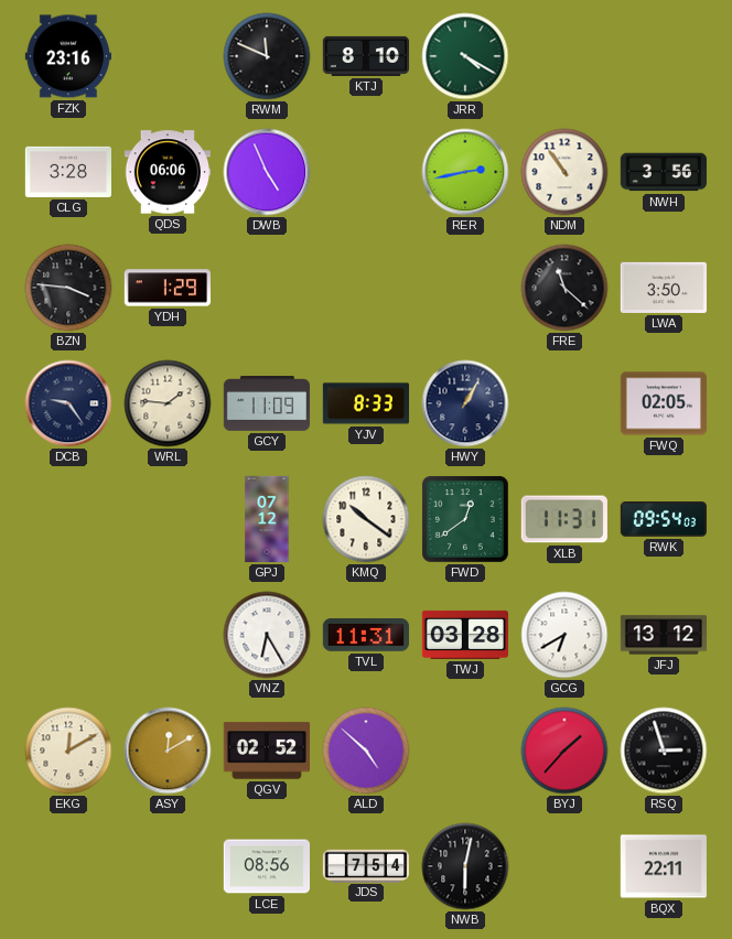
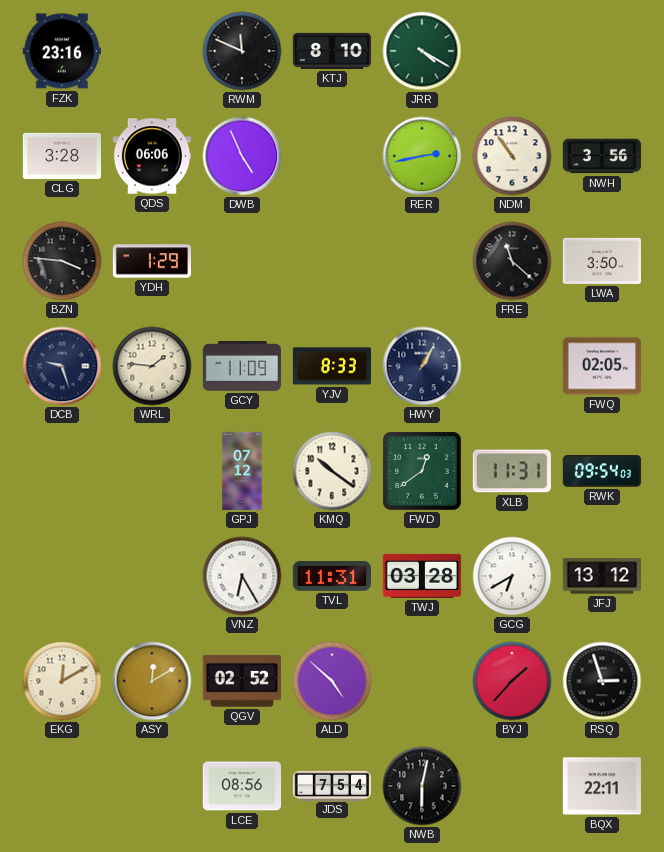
DCB: 9:24 -> 9:27
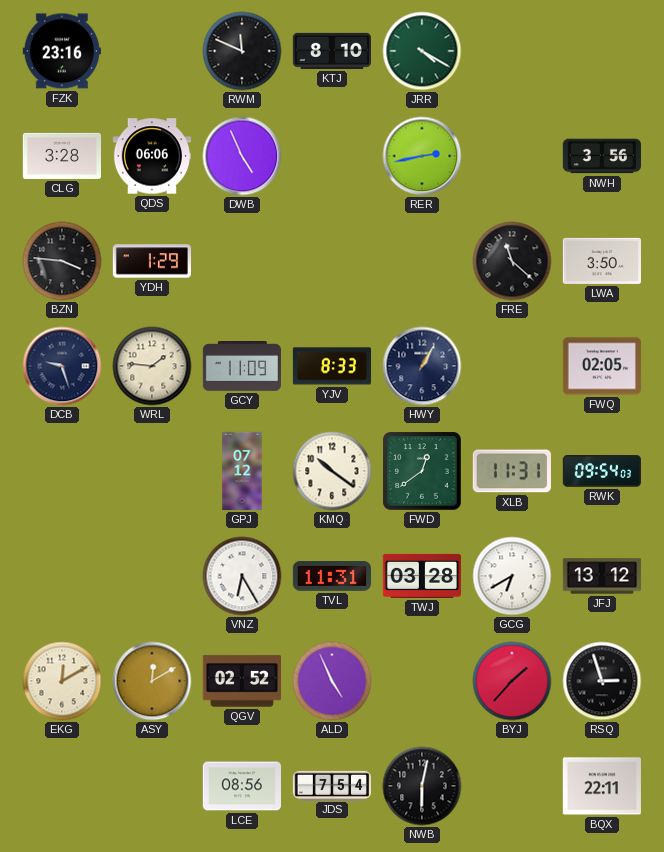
NDM: 10:54 -> none
ALD: 4:52 -> 4:56
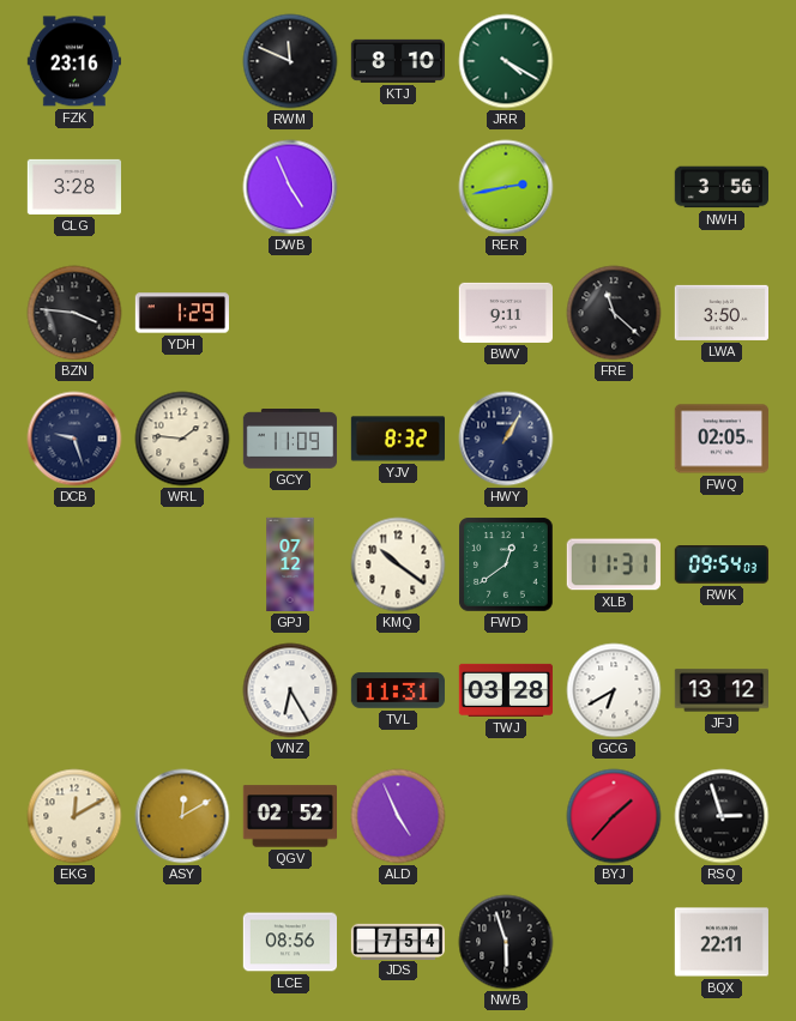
QDS: 06:06 -> none
BWV: none -> 9:11
YJV: 8:33 -> 8:32
NWB: 6:02 -> 5:57
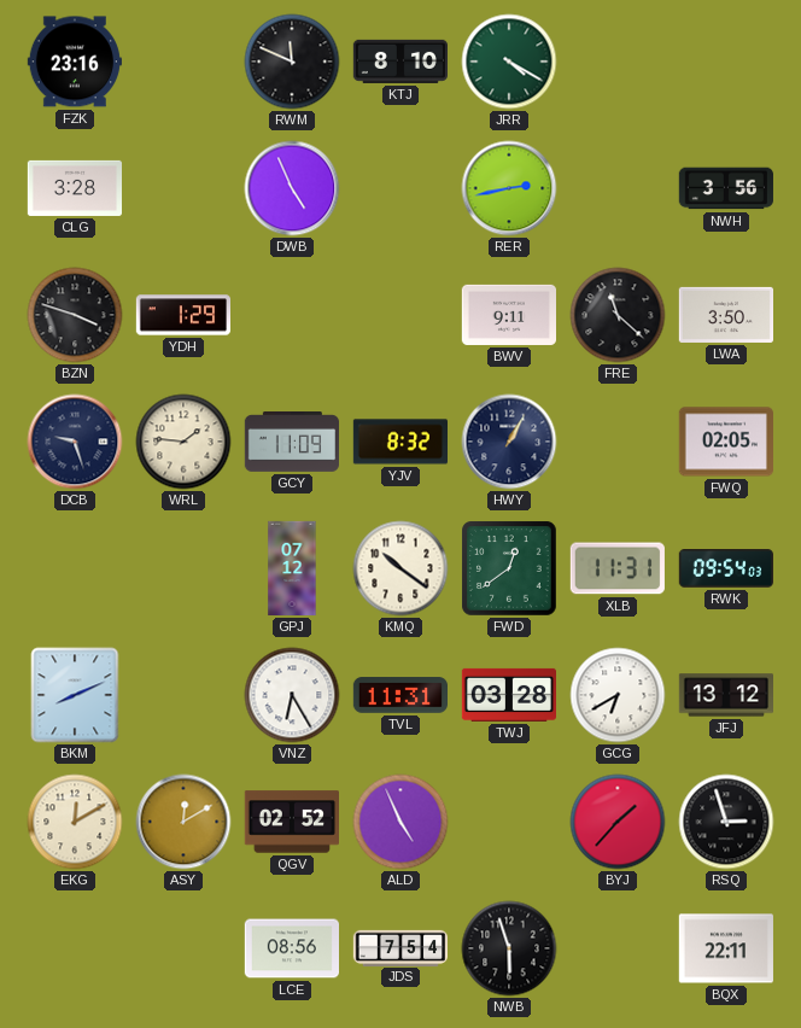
BZN: 3:46 -> 3:48
BKM: none -> 8:11
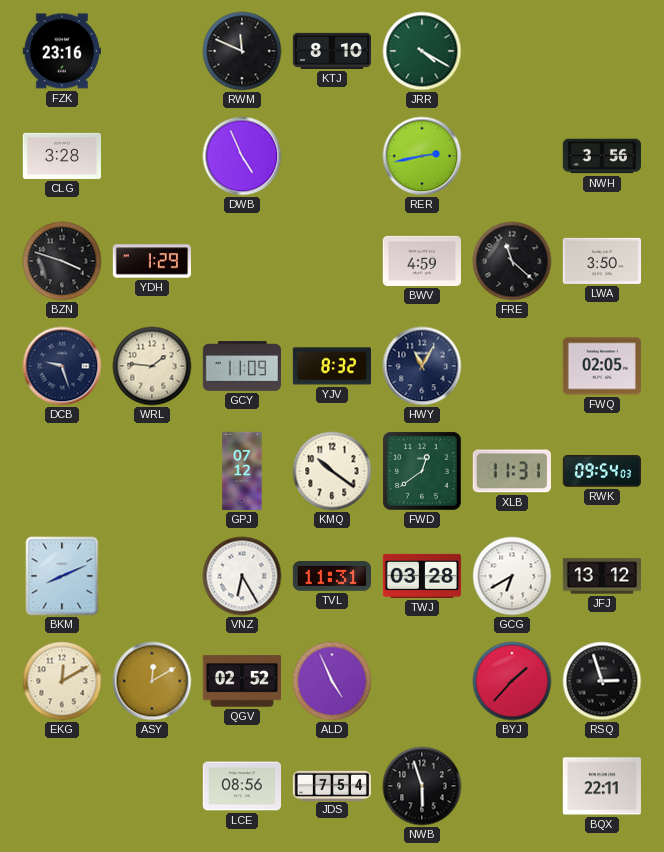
BWV: 9:11 -> 4:59
HWY: 1:05 -> 11:05
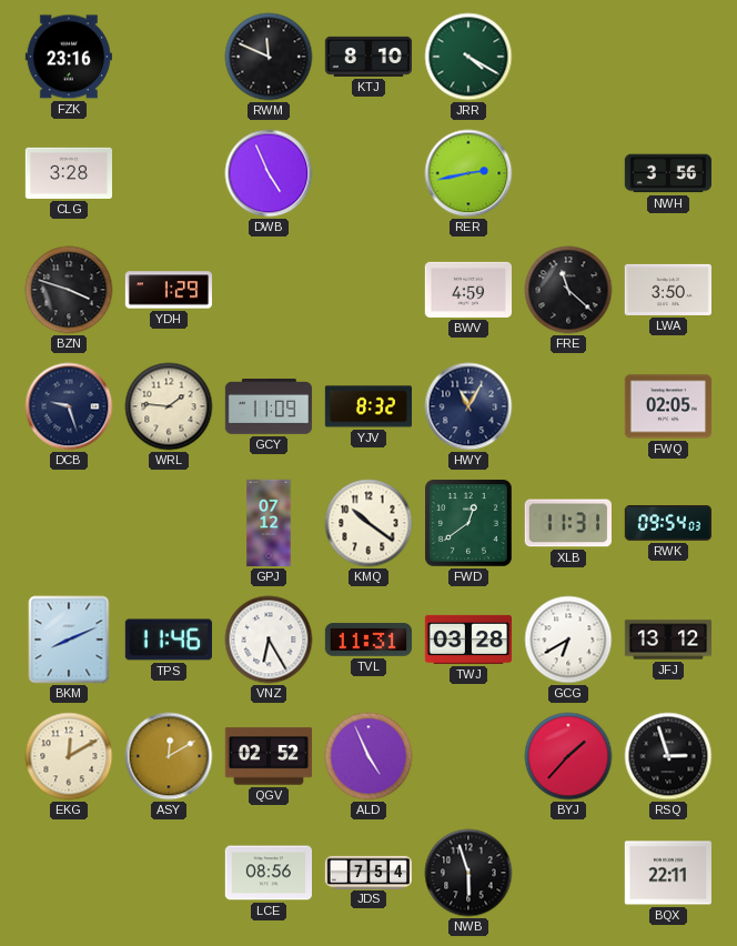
TPS: none -> 11:46
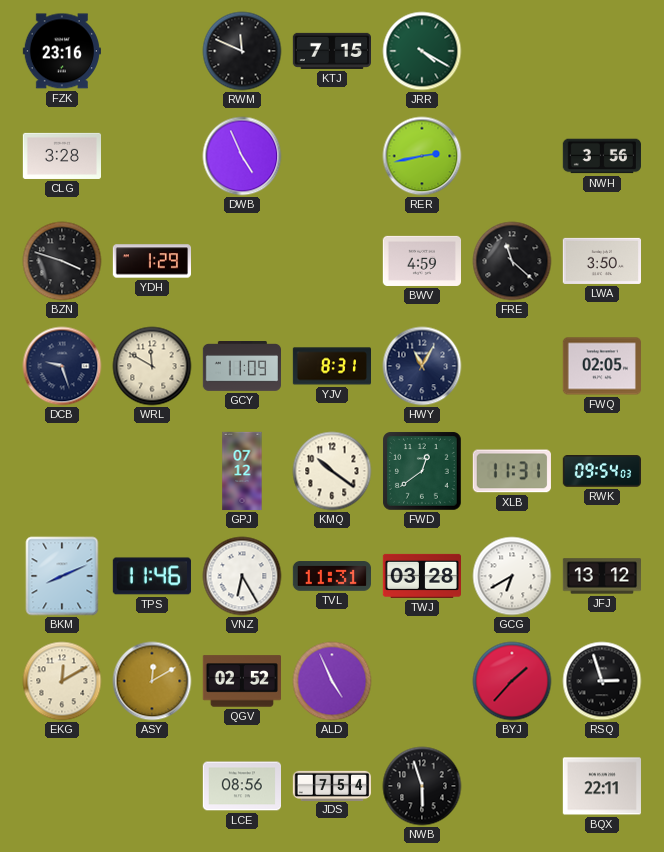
KTJ: 8:10 -> 7:15
WRL: 1:46 -> 11:50
YJV: 8:32 -> 8:31
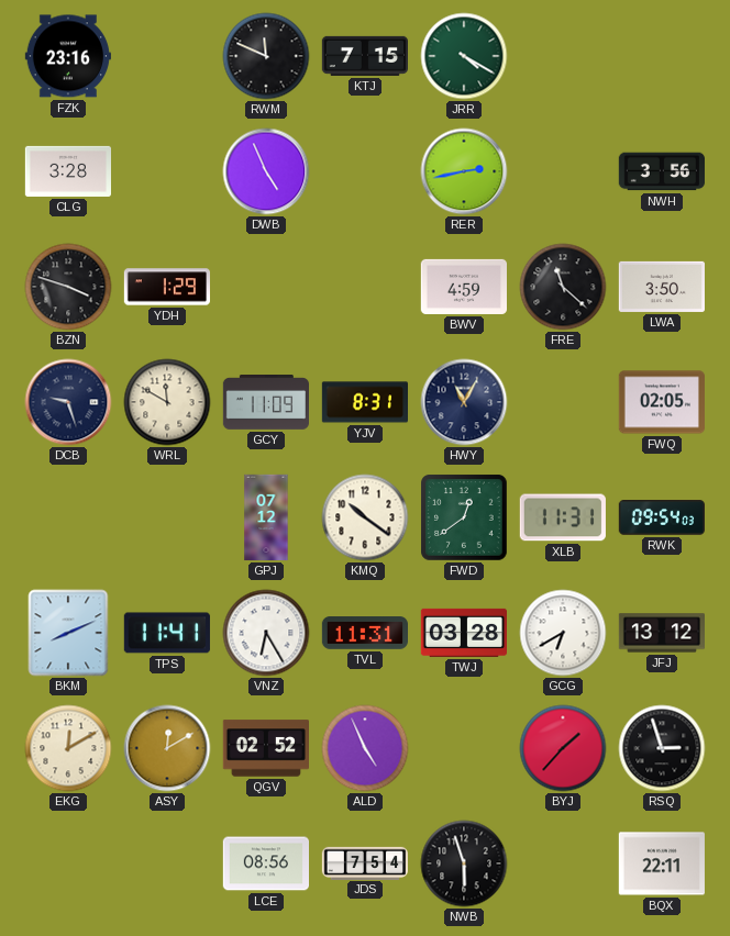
TPS: 11:46 -> 11:41
